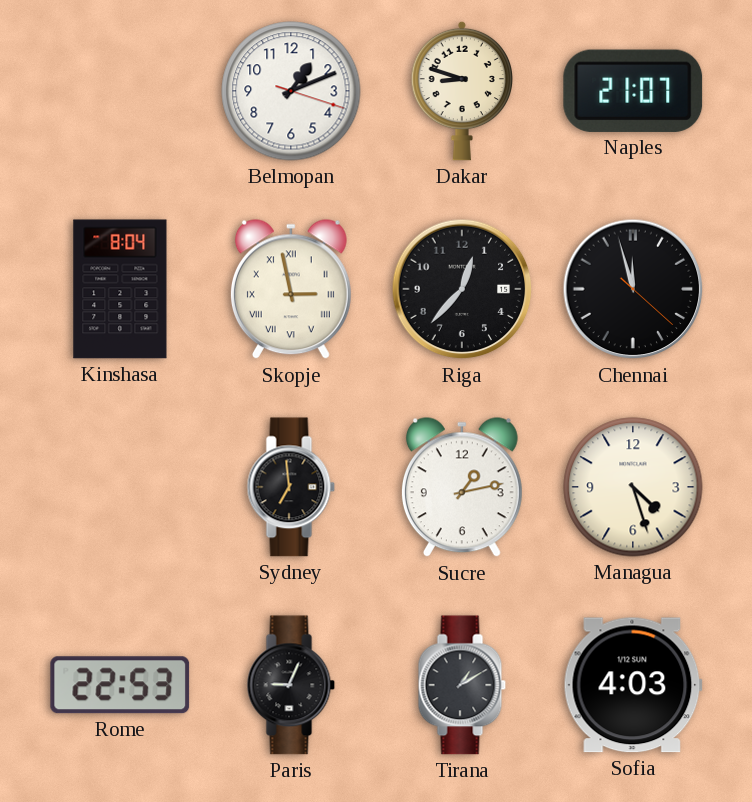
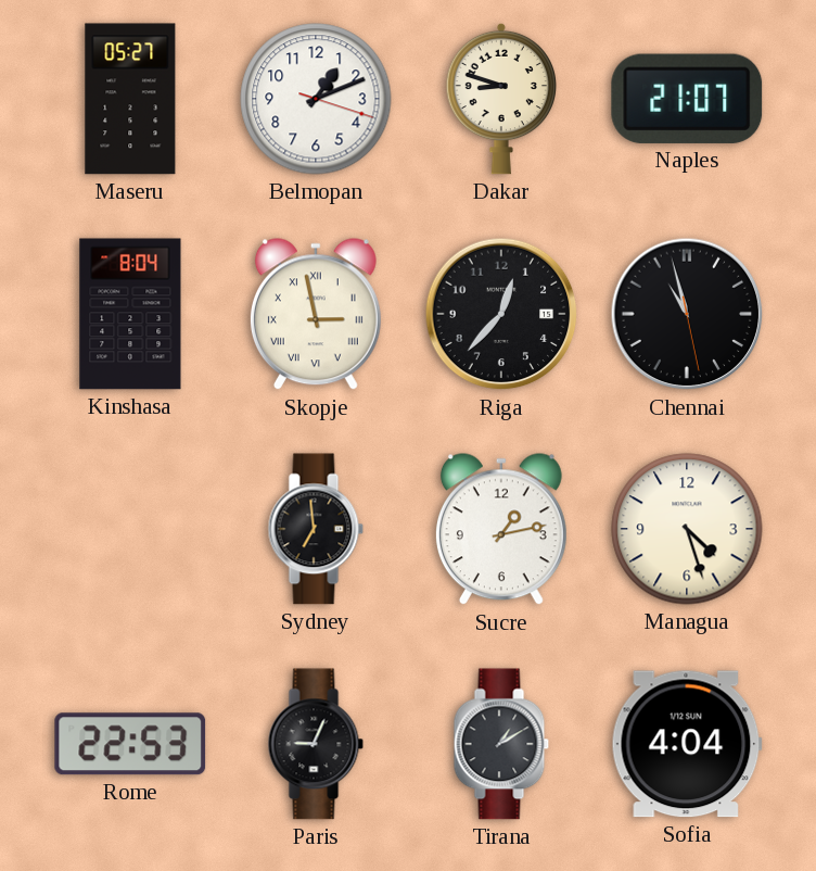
Maseru: none -> 05:27
Chennai: 11:57 -> 10:57
Sofia: 4:03 -> 4:04
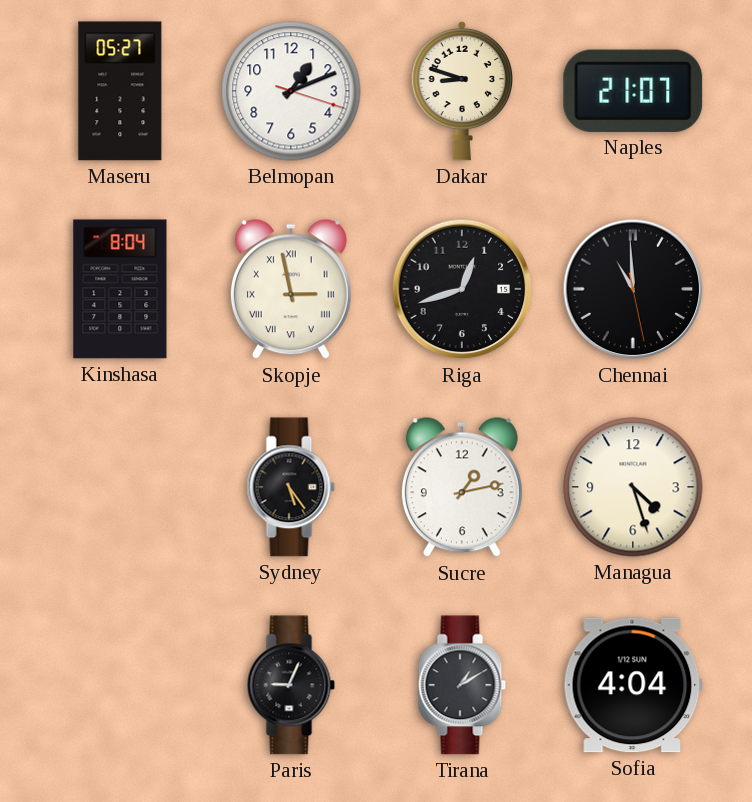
Riga: 12:37 -> 12:42
Chennai: 10:57 -> 10:59
Sydney: 6:59 -> 5:24
Rome: 22:53 -> none
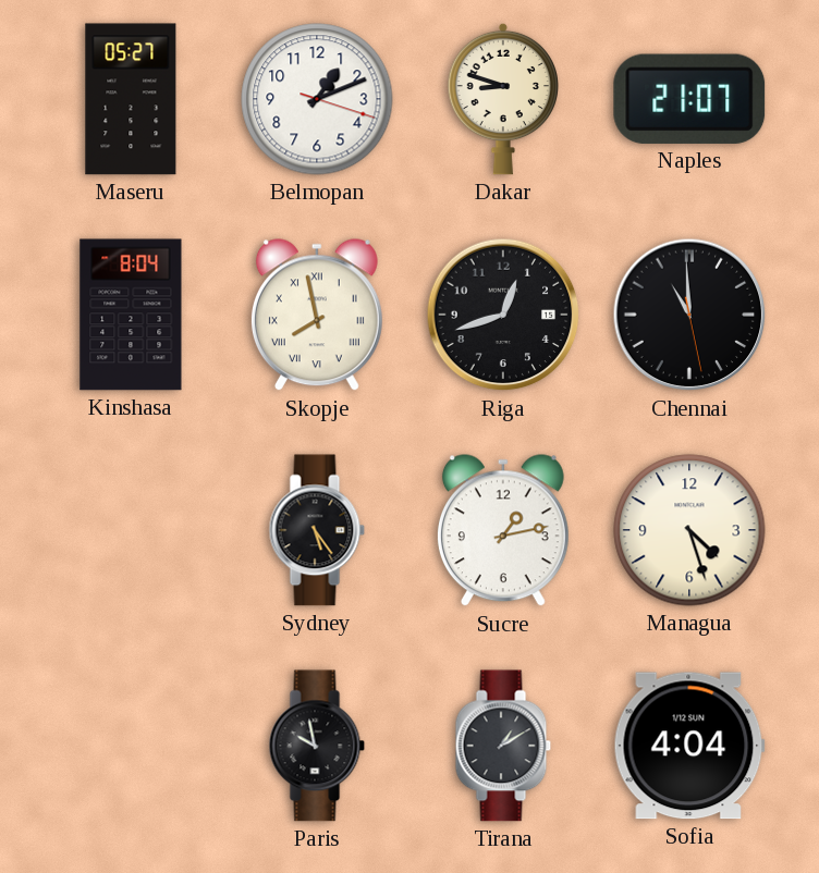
Skopje: 2:58 -> 7:58
Paris: 9:04 -> 9:58
